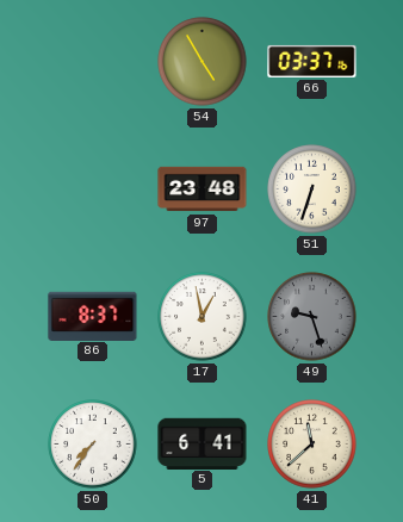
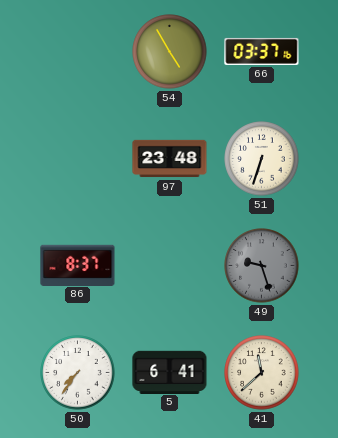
17: 12:58 -> none
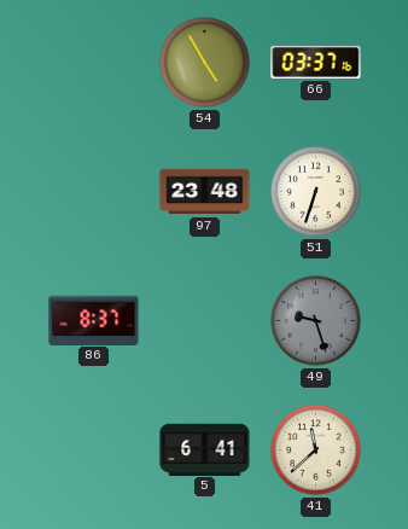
50: 7:36 -> none
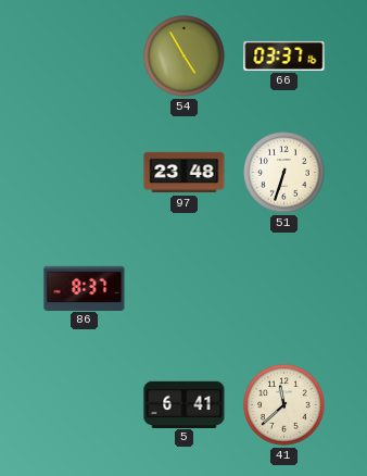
49: 9:27 -> none
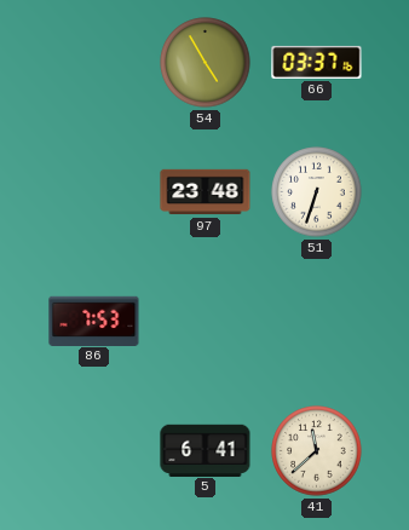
86: 8:37 -> 7:53
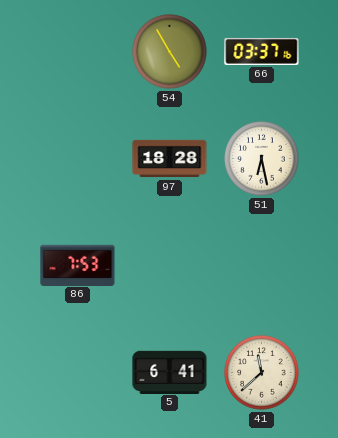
97: 23:48 -> 18:28
51: 6:33 -> 6:28
